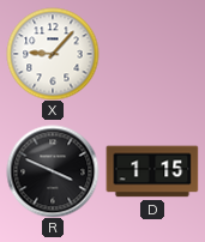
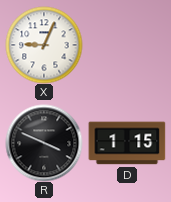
X: 9:07 -> 9:04
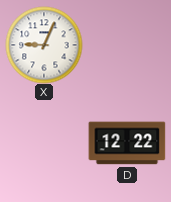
R: 3:49 -> none
D: 1:15 -> 12:22
